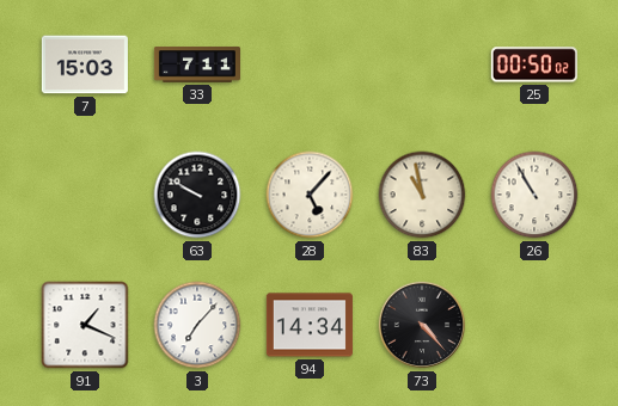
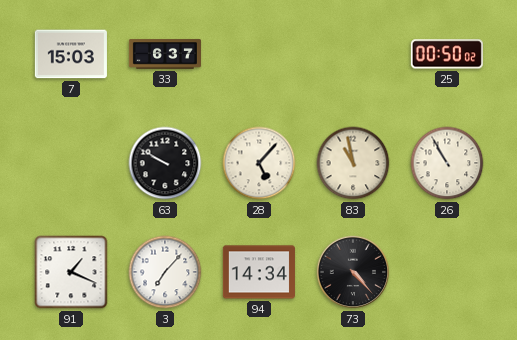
33: 7:11 -> 6:37
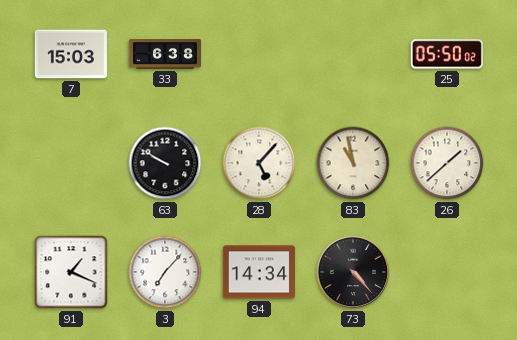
33: 6:37 -> 6:38
25: 00:50 -> 05:50
26: 10:55 -> 1:38
